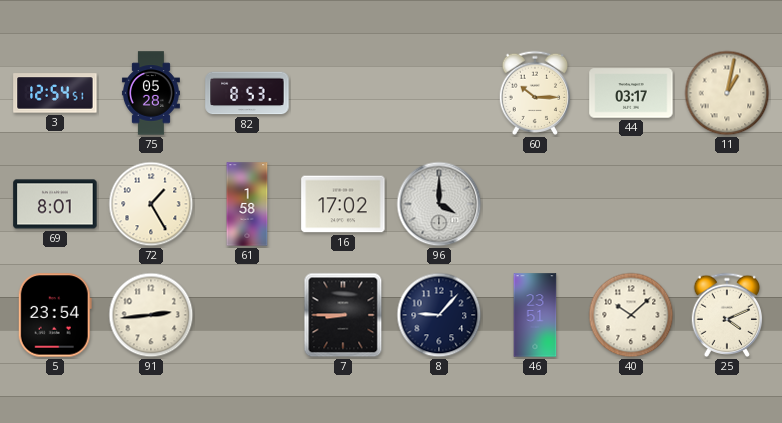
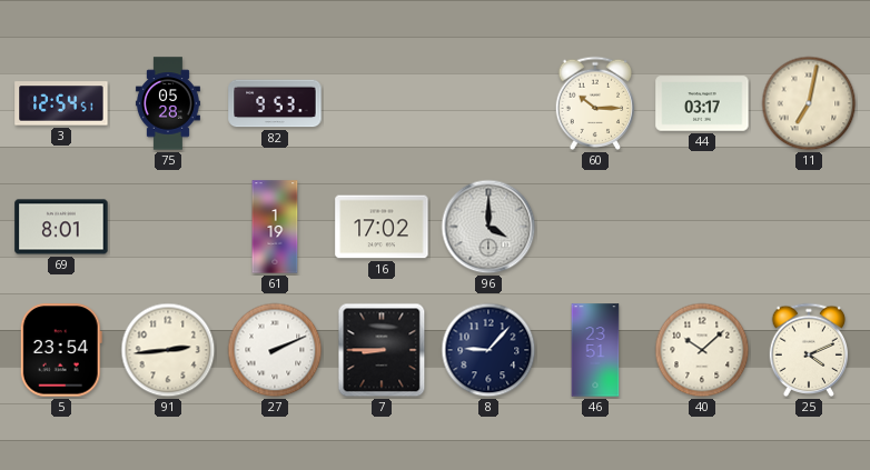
82: 8:53 -> 9:53
11: 1:02 -> 7:02
72: 1:25 -> none
61: 1:58 -> 1:19
27: none -> 2:11
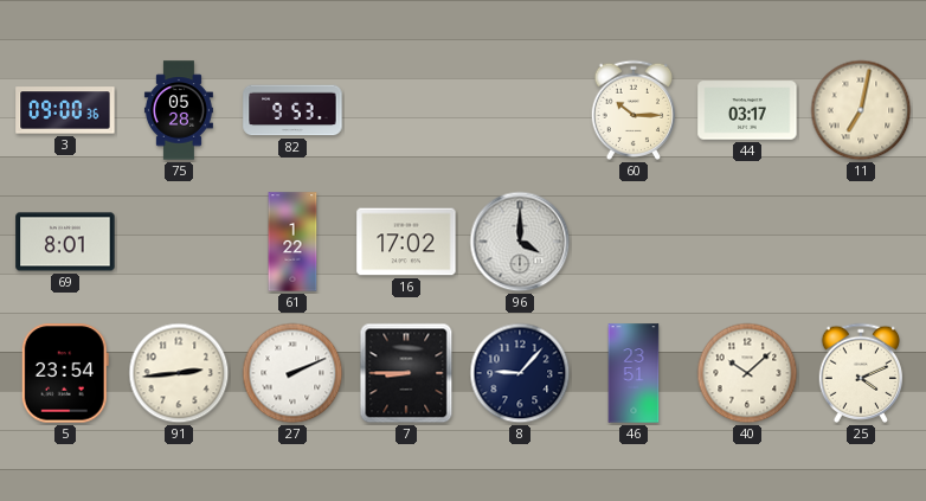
3: 12:54 -> 09:00
61: 1:19 -> 1:22
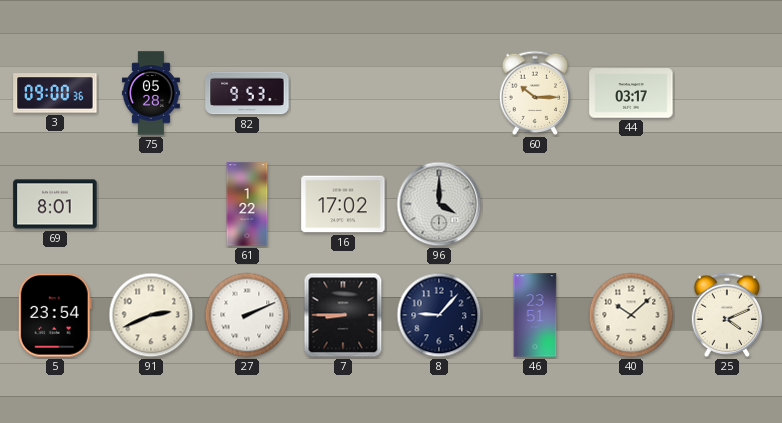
11: 7:02 -> none
91: 2:44 -> 2:41
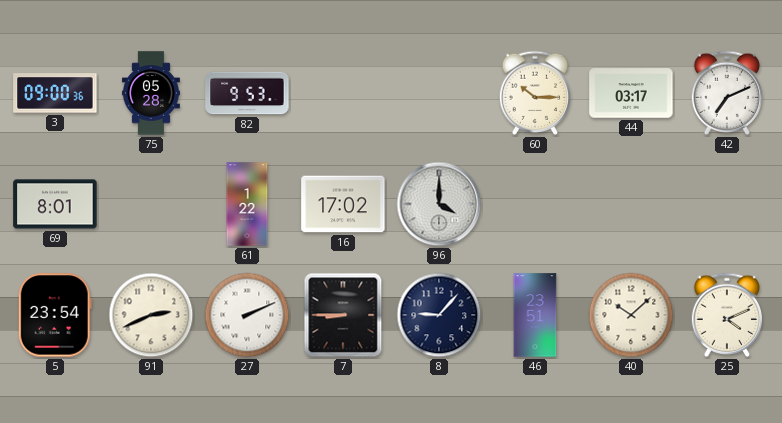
42: none -> 7:11
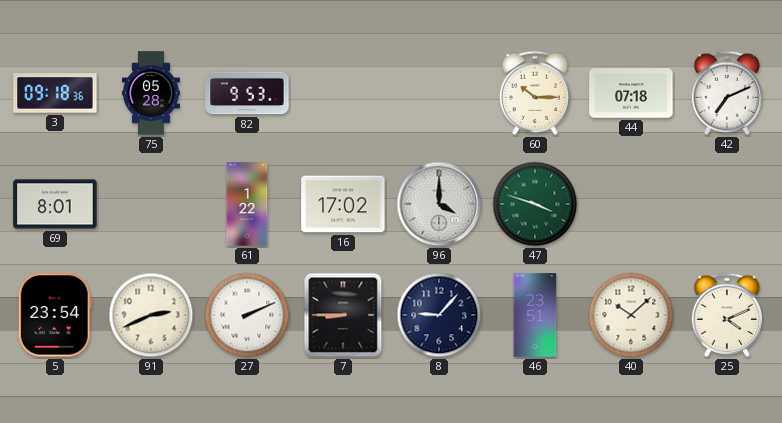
3: 09:00 -> 09:18
44: 03:17 -> 07:18
47: none -> 3:48
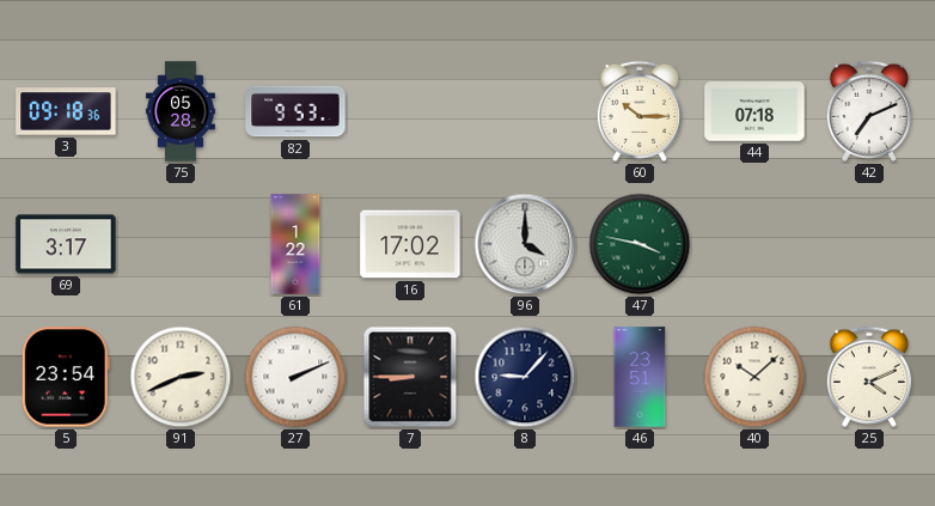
69: 8:01 -> 3:17
47: 3:48 -> 3:47
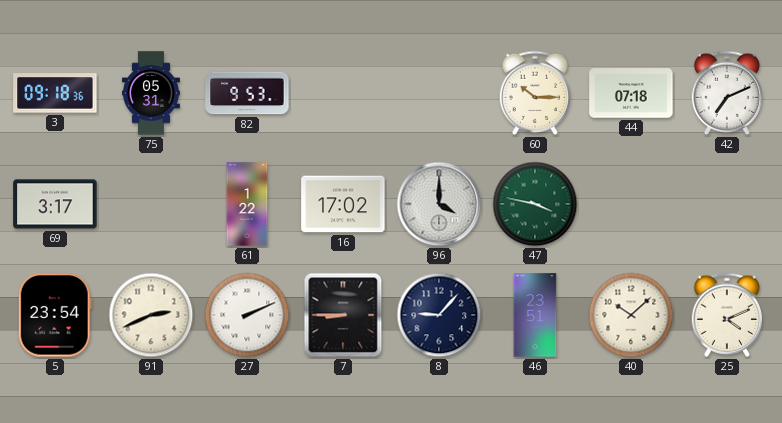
75: 05:28 -> 05:31
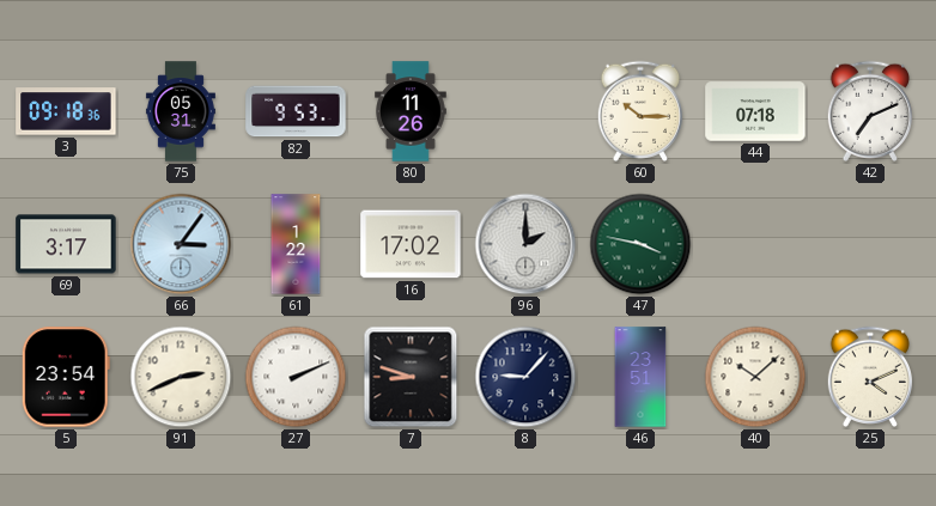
80: none -> 11:26
66: none -> 3:06
96: 4:00 -> 2:00
7: 8:45 -> 8:48
